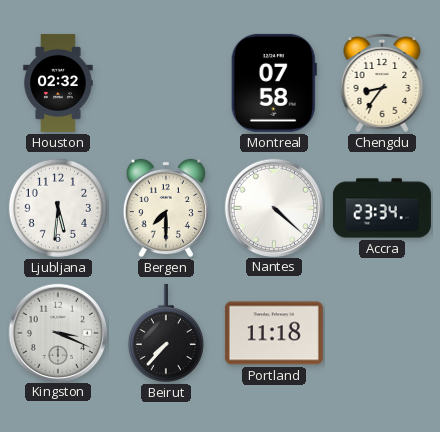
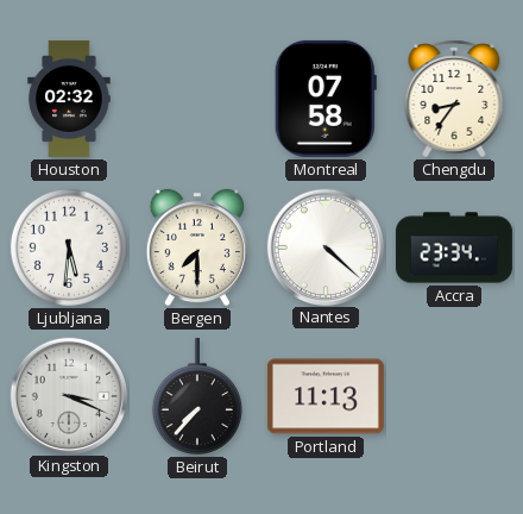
Portland: 11:18 -> 11:13
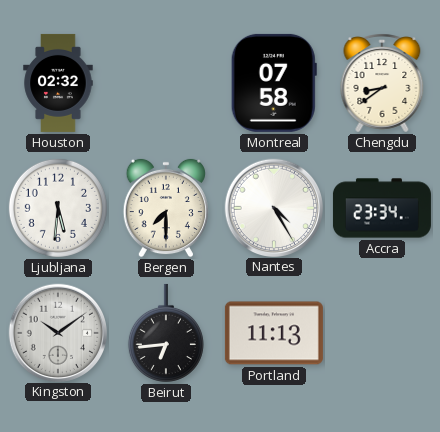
Chengdu: 8:36 -> 8:39
Nantes: 4:22 -> 4:25
Kingston: 3:19 -> 10:09
Beirut: 7:37 -> 6:44
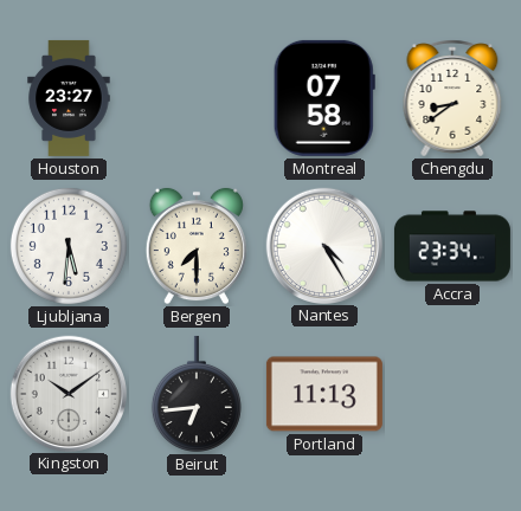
Houston: 02:32 -> 23:27
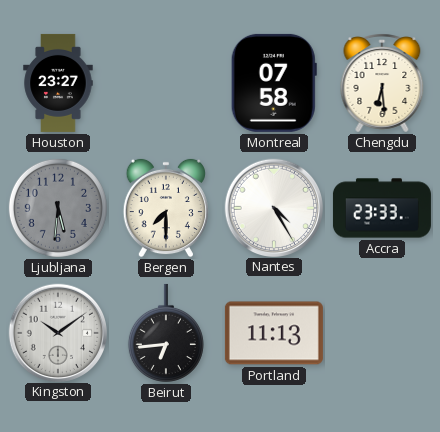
Chengdu: 8:39 -> 6:29
Ljubljana dial: white -> grey
Accra: 23:34 -> 23:33
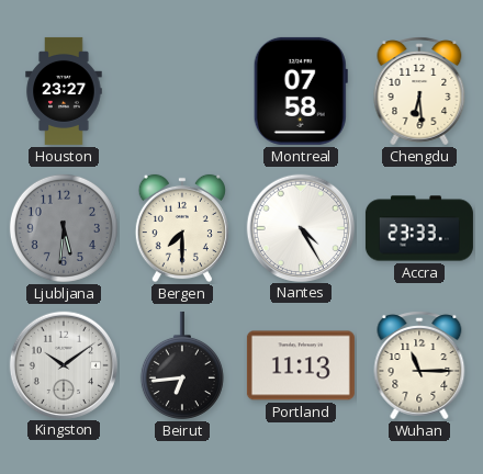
Wuhan: none -> 11:15
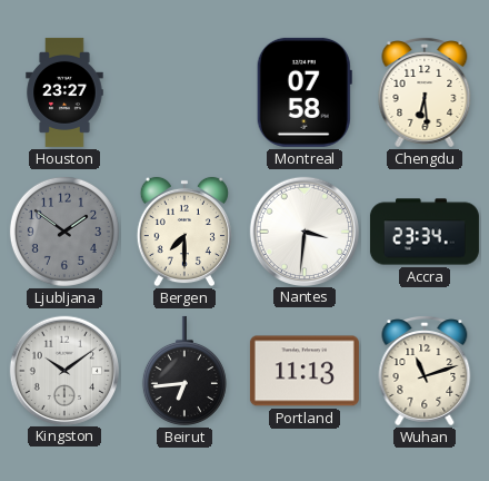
Ljubljana: 5:31 -> 1:51
Nantes: 4:25 -> 3:31
Accra: 23:33 -> 23:34
Wuhan: 11:15 -> 11:12
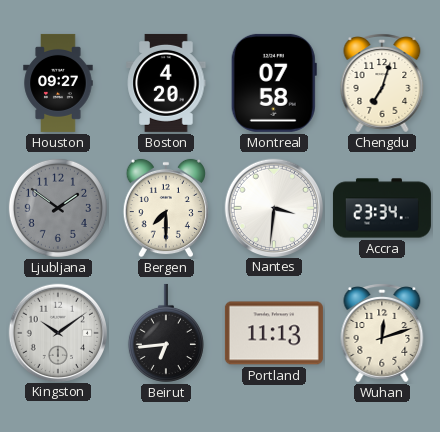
Houston: 23:27 -> 09:27
Boston: none -> 4:20
Chengdu: 6:29 -> 7:03
Wuhan: 11:12 -> 12:12
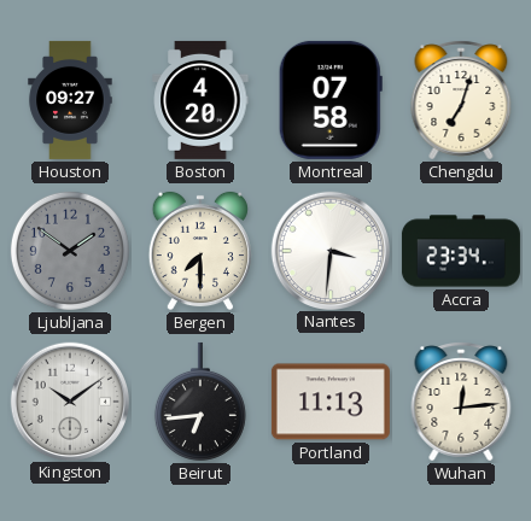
Wuhan: 12:12 -> 12:14
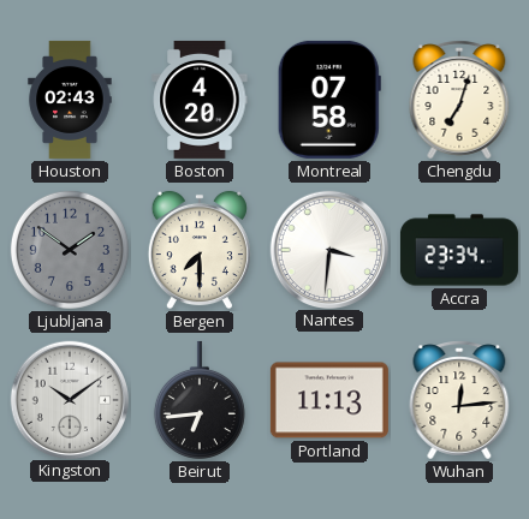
Houston: 09:27 -> 02:43
